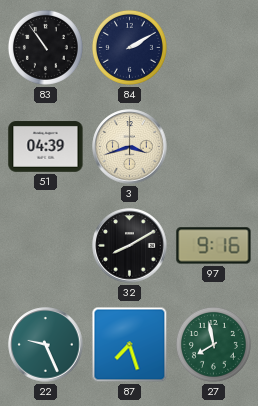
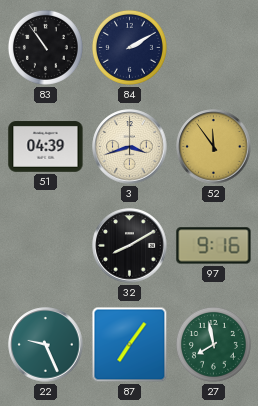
52: none -> 11:54
87: 7:27 -> 7:06
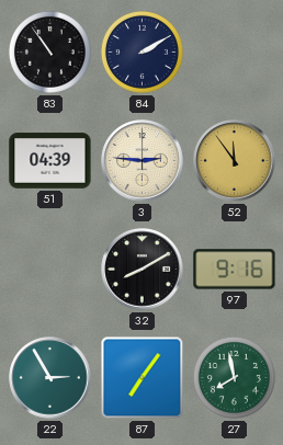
3: 3:42 -> 2:46
22: 9:26 -> 2:55
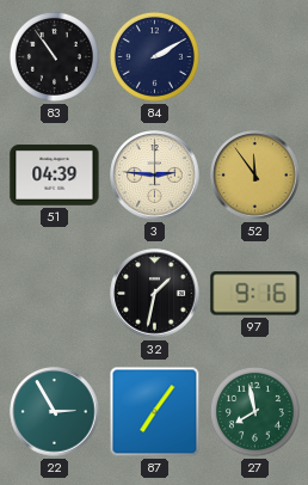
32: 8:10 -> 1:32
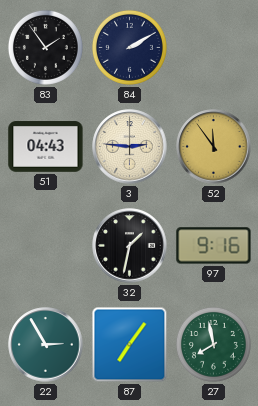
83: 10:54 -> 1:54
51: 04:39 -> 04:43
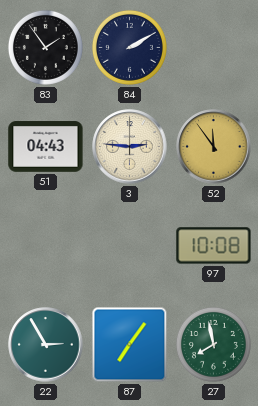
32: 1:32 -> none
97: 9:16 -> 10:08
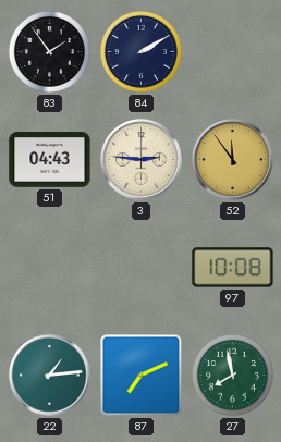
22: 2:55 -> 1:14
87: 7:06 -> 7:11
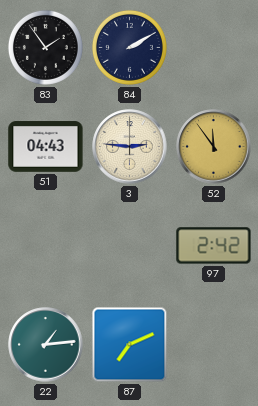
97: 10:08 -> 2:42
27: 7:58 -> none
